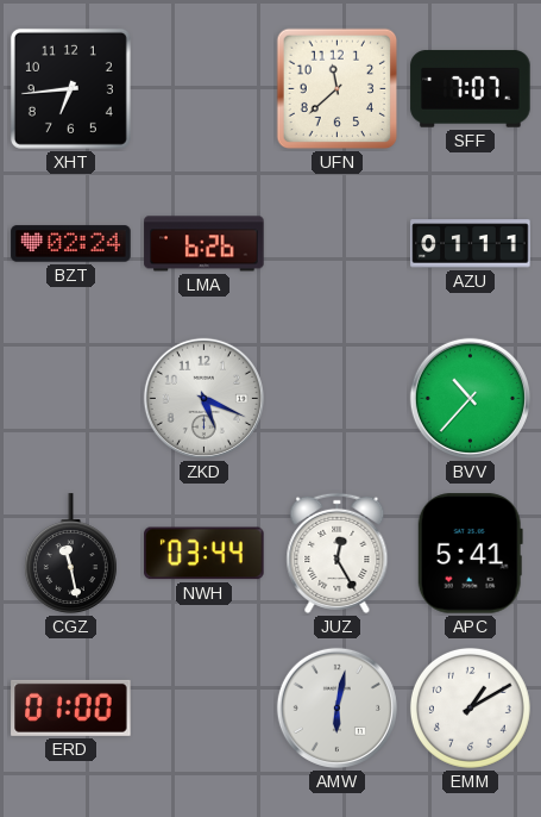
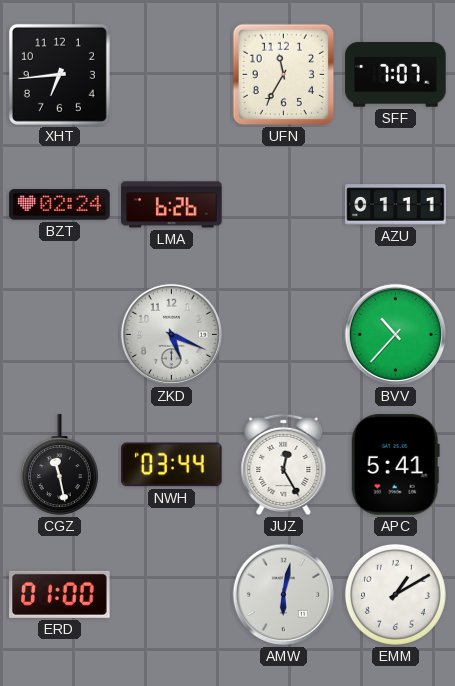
UFN: 11:38 -> 11:35
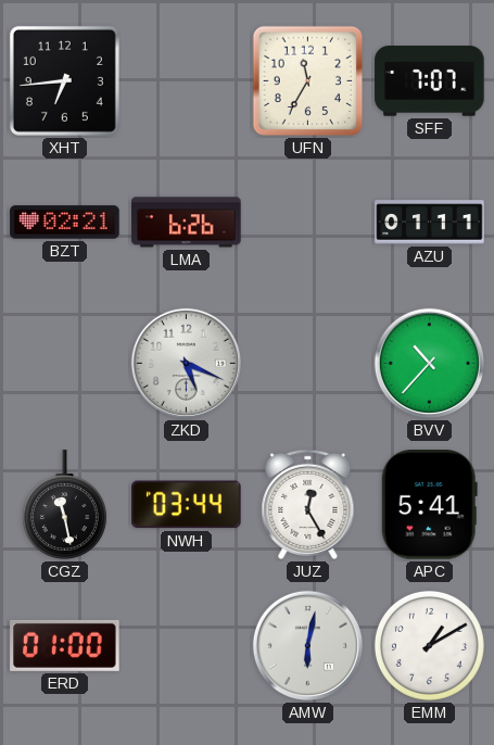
BZT: 02:24 -> 02:21
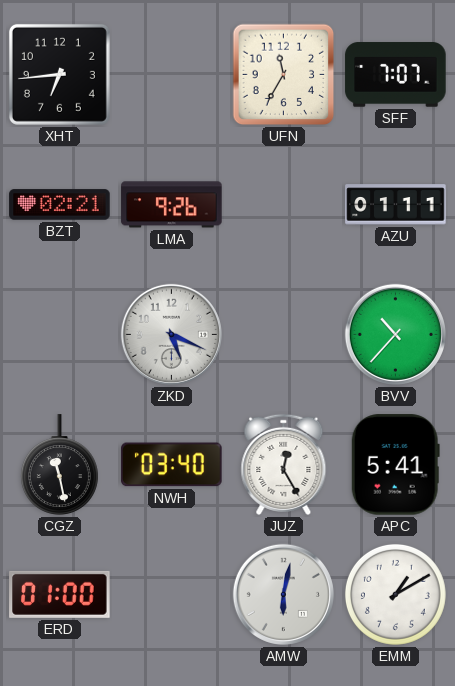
LMA: 6:26 -> 9:26
NWH: 03:44 -> 03:40
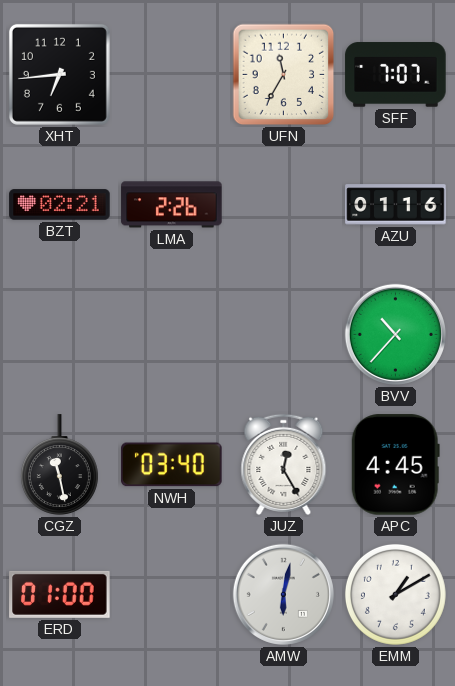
LMA: 9:26 -> 2:26
AZU: 01:11 -> 01:16
ZKD: 5:19 -> none
APC: 5:41 -> 4:45
